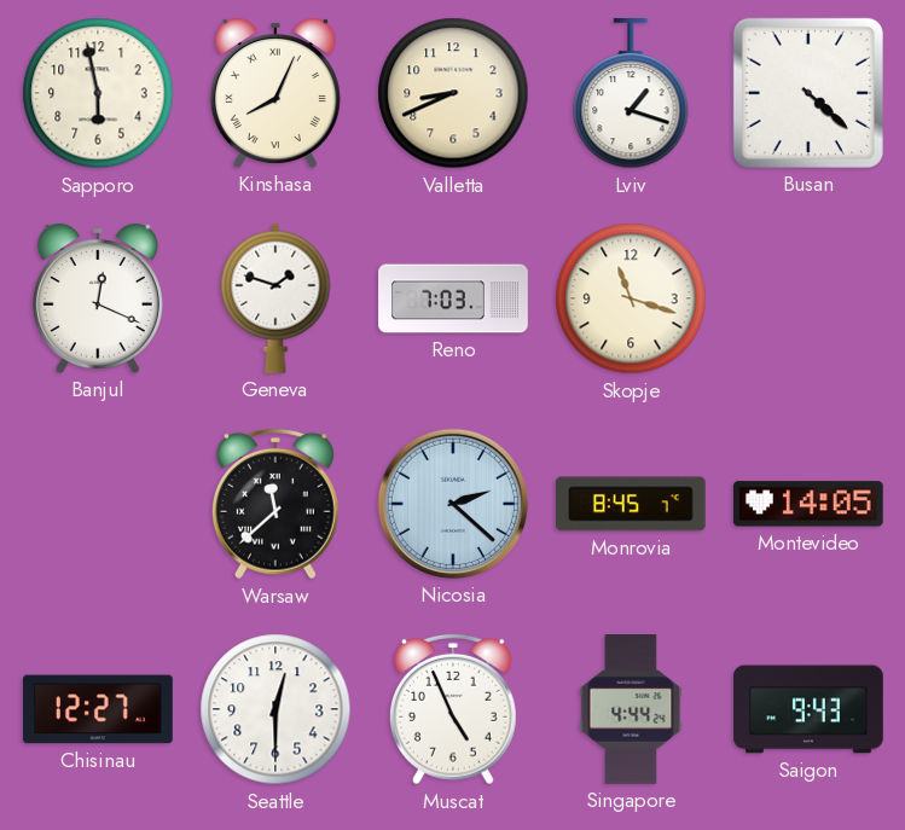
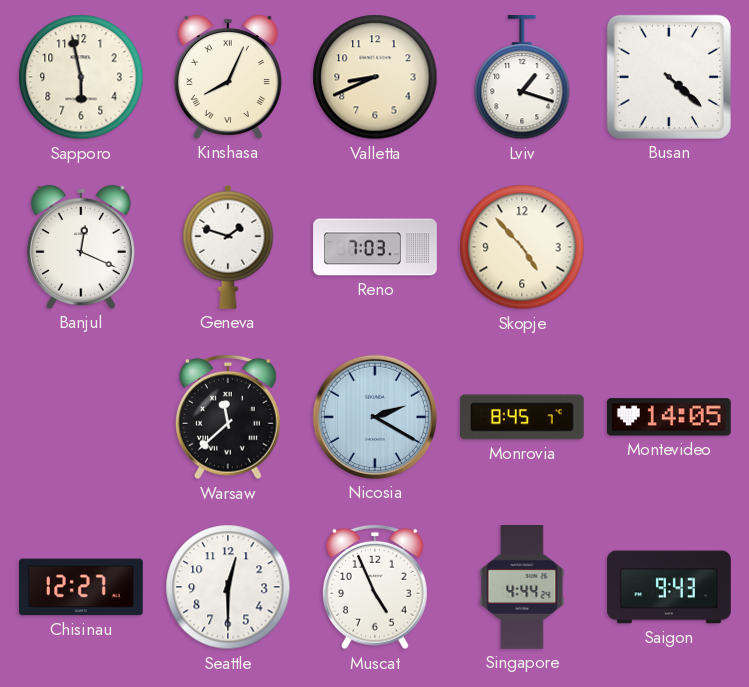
Skopje: 11:18 -> 4:53
Nicosia: 2:22 -> 2:20
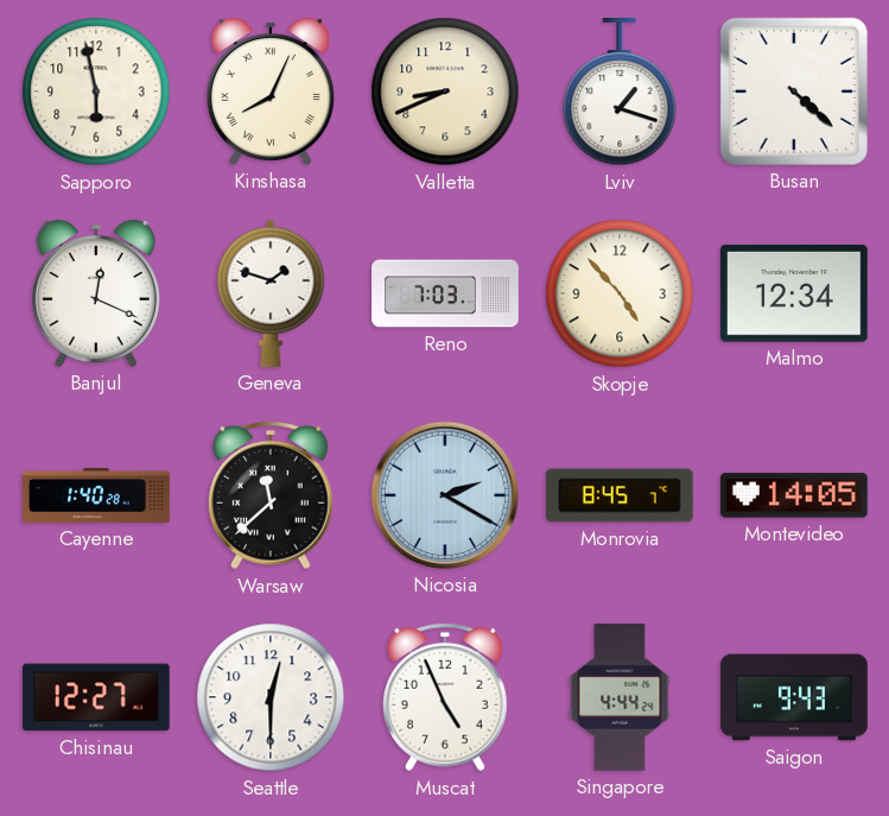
Malmo: none -> 12:34
Cayenne: none -> 1:40
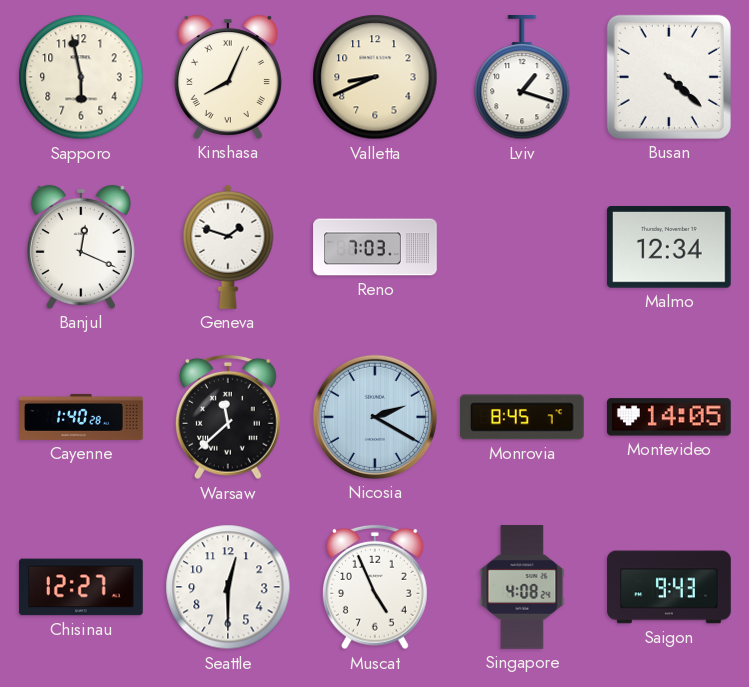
Skopje: 4:53 -> none
Singapore: 4:44 -> 4:08
